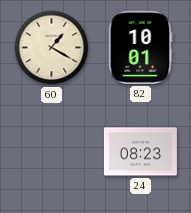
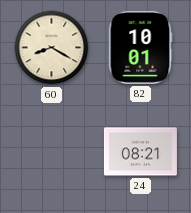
60: 1:20 -> 8:20
24: 08:23 -> 08:21
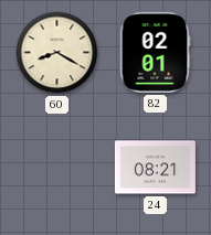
82: 10:01 -> 02:01
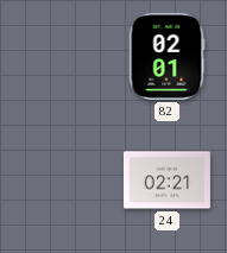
60: 8:20 -> none
24: 08:21 -> 02:21
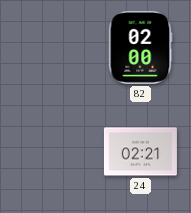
82: 02:01 -> 02:00
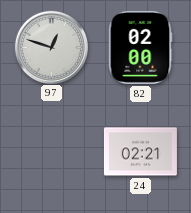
97: none -> 12:48
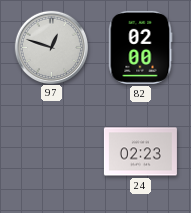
24: 02:21 -> 02:23
